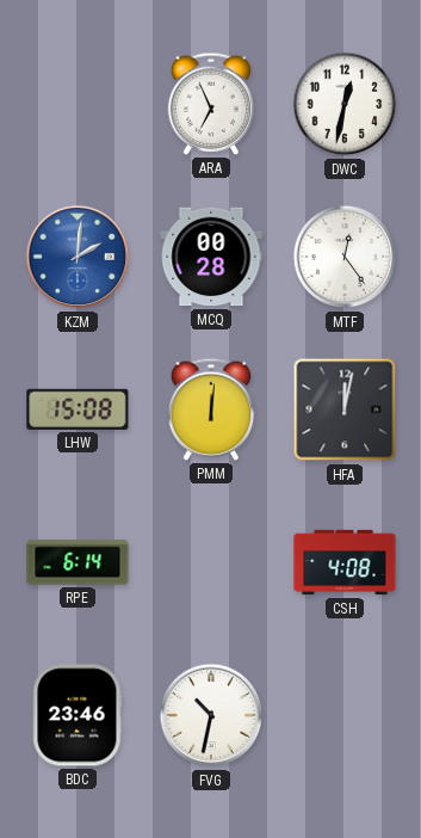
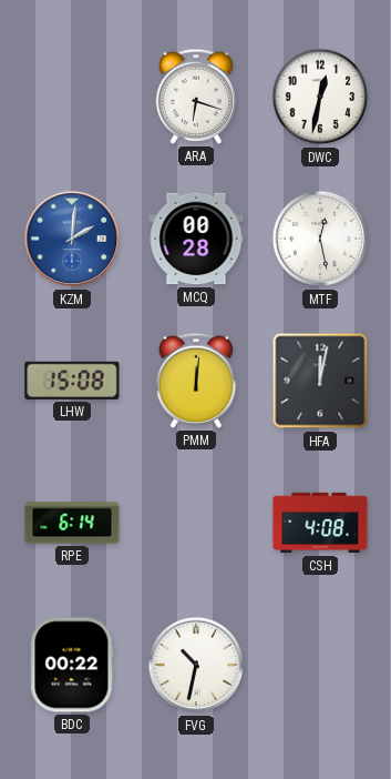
ARA: 6:56 -> 6:18
MTF: 12:24 -> 12:28
BDC: 23:46 -> 00:22
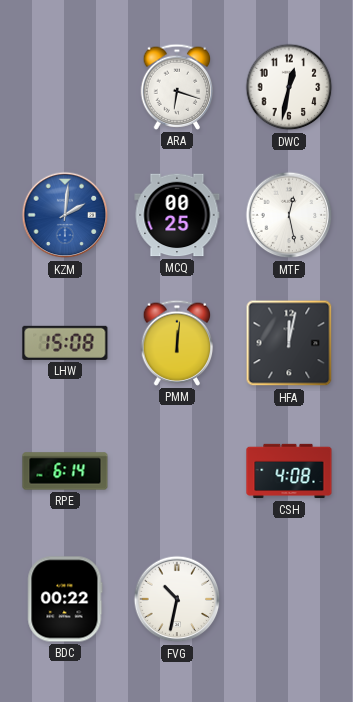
MCQ: 00:28 -> 00:25
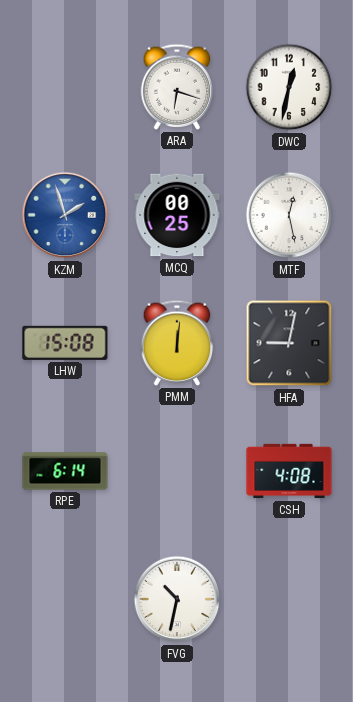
KZM: 2:01 -> 1:57
HFA: 12:02 -> 9:02
BDC: 00:22 -> none
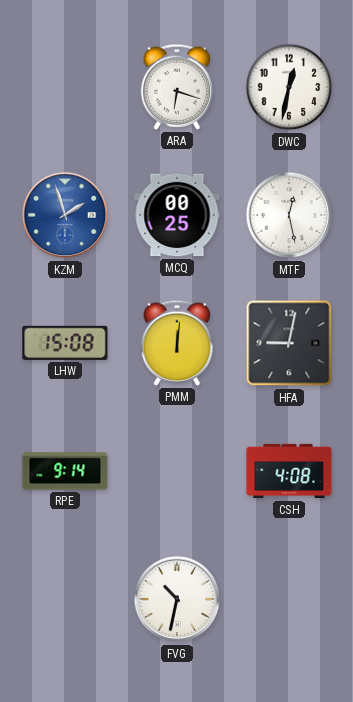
RPE: 6:14 -> 9:14
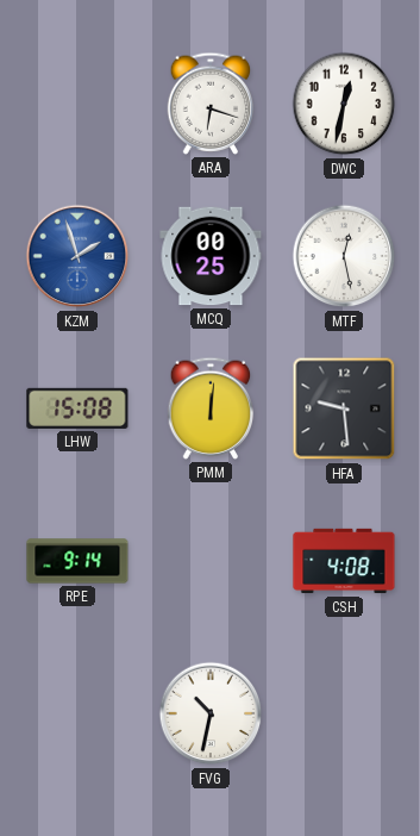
HFA: 9:02 -> 9:29
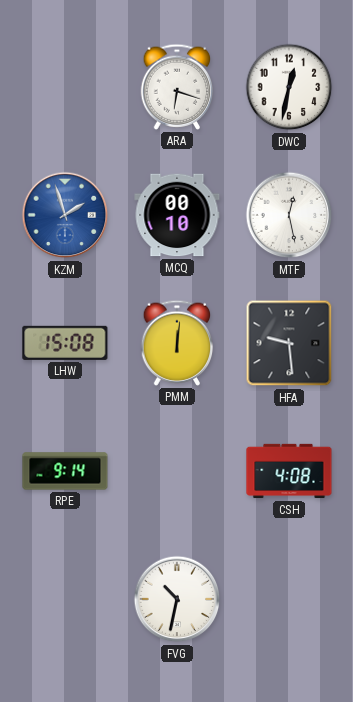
MCQ: 00:25 -> 00:10
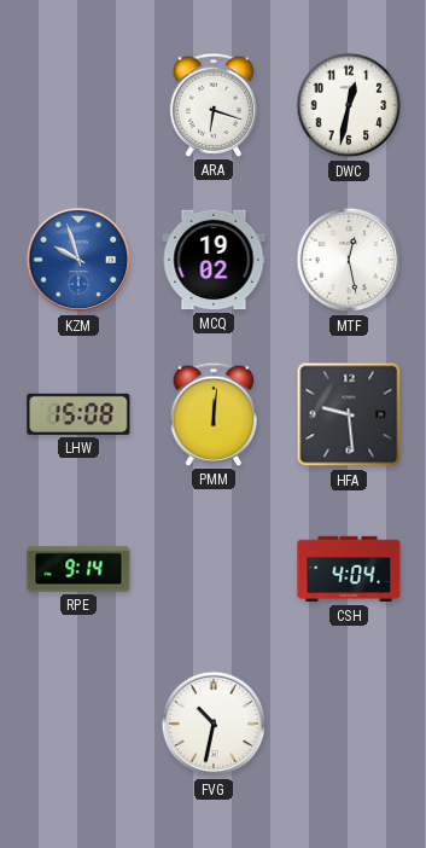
KZM: 1:57 -> 9:57
MCQ: 00:10 -> 19:02
CSH: 4:08 -> 4:04
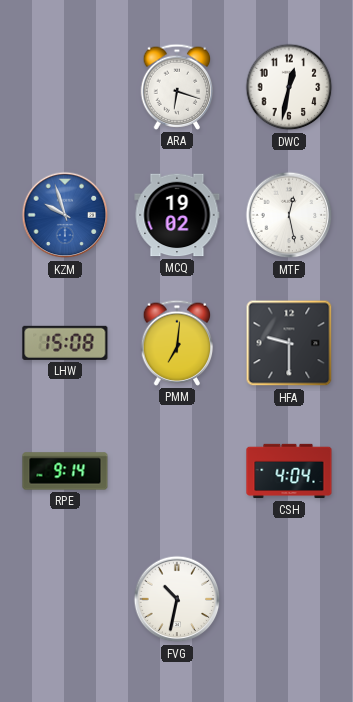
PMM: 12:01 -> 7:01
HFA: 9:29 -> 9:30
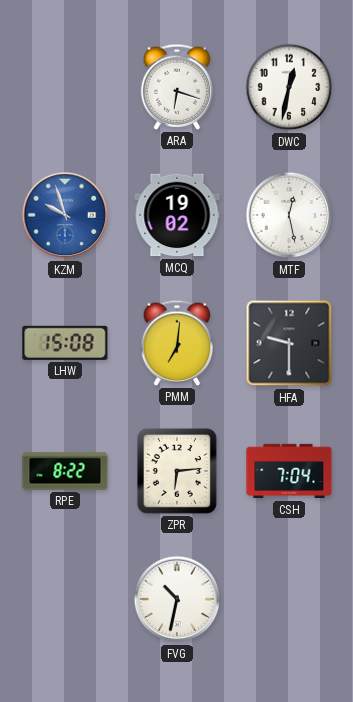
RPE: 9:14 -> 8:22
ZPR: none -> 6:14
CSH: 4:04 -> 7:04
